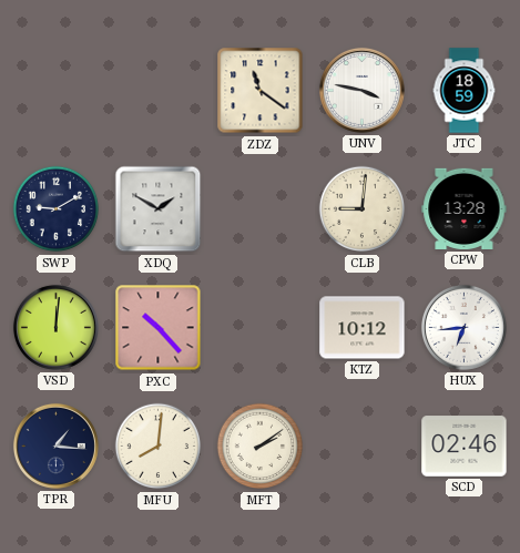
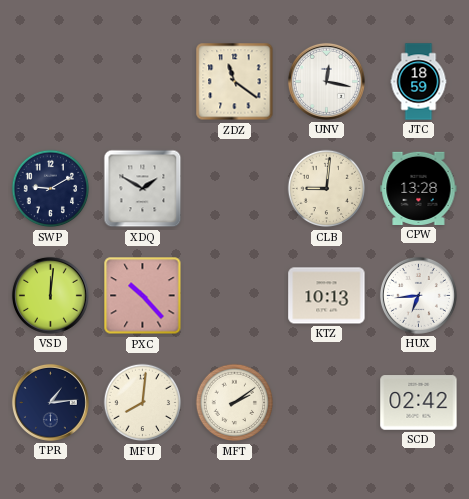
UNV: 3:47 -> 12:17
KTZ: 10:12 -> 10:13
TPR: 1:16 -> 1:14
SCD: 02:46 -> 02:42
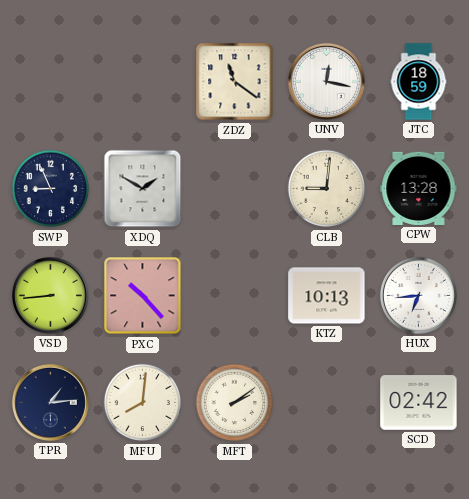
SWP: 9:10 -> 8:56
VSD: 12:01 -> 8:44
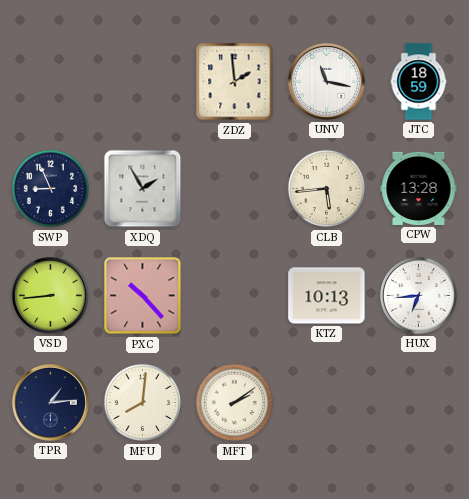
ZDZ: 11:21 -> 1:59
UNV: 12:17 -> 11:17
XDQ: 1:50 -> 1:55
CLB: 9:01 -> 5:44
SCD: 02:42 -> none
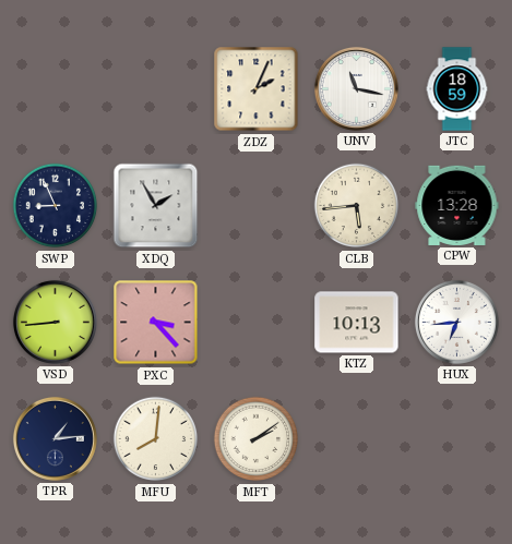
ZDZ: 1:59 -> 2:04
PXC: 10:23 -> 3:23
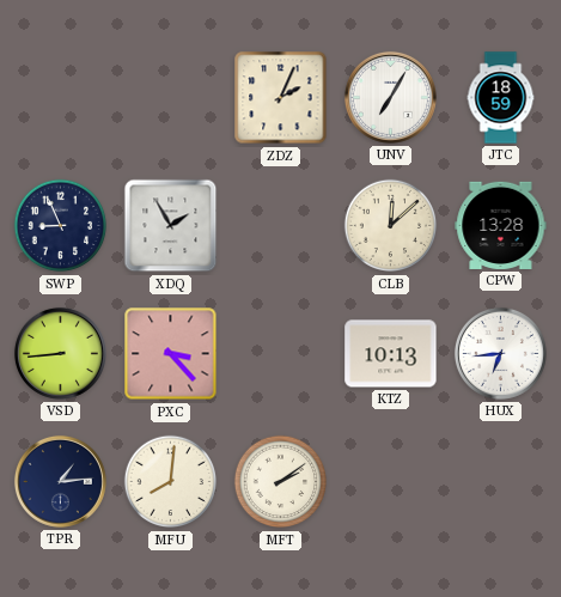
UNV: 11:17 -> 7:05
CLB: 5:44 -> 12:08
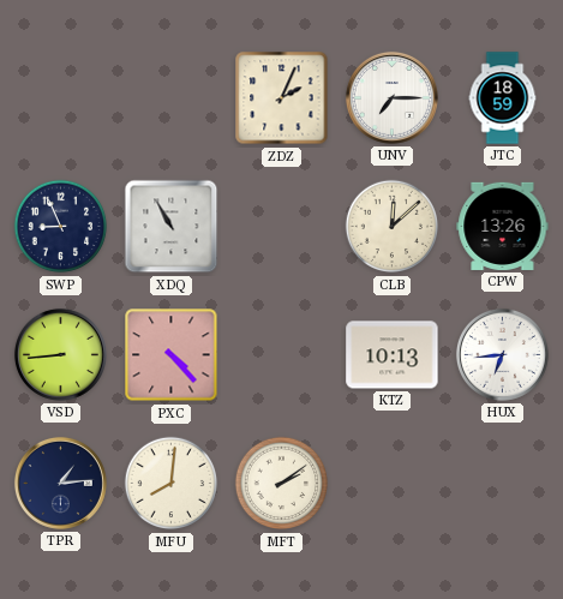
UNV: 7:05 -> 7:15
XDQ: 1:55 -> 10:55
CPW: 13:28 -> 13:26
PXC: 3:23 -> 4:23
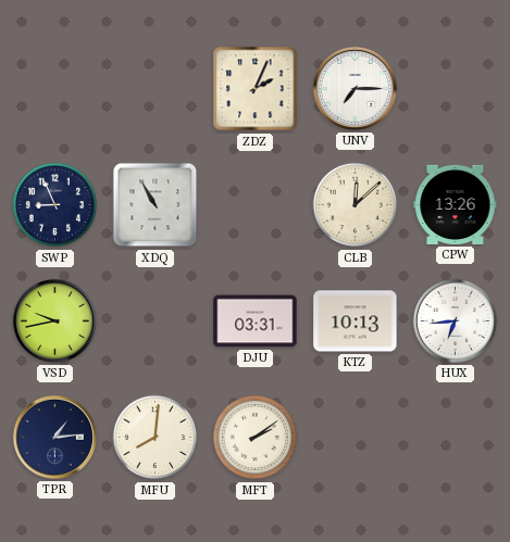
JTC: 18:59 -> none
VSD: 8:44 -> 9:43
PXC: 4:23 -> none
DJU: none -> 03:31
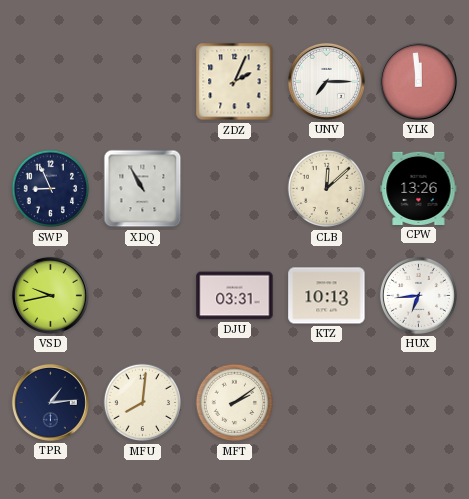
YLK: none -> 11:59
